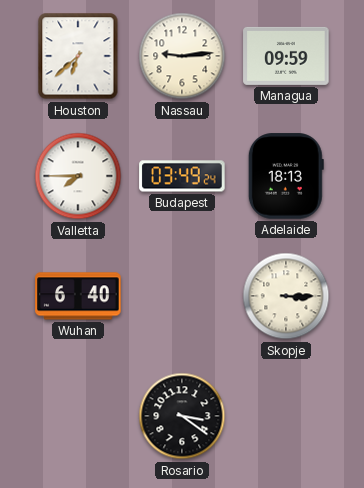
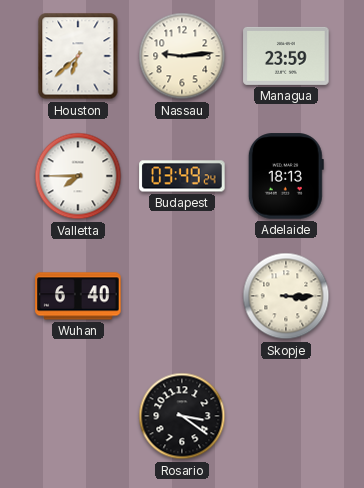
Managua: 09:59 -> 23:59
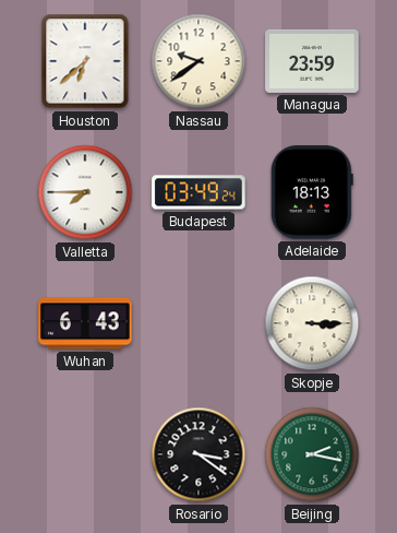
Nassau: 9:14 -> 9:39
Wuhan: 6:40 -> 6:43
Beijing: none -> 2:17
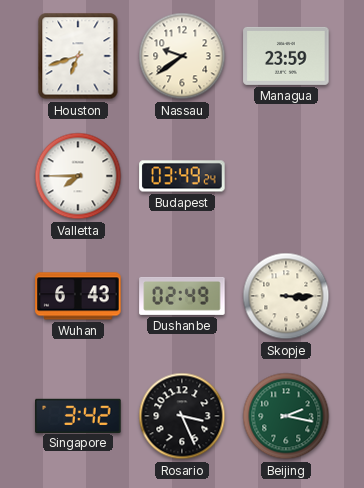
Houston: 6:38 -> 6:42
Adelaide: 18:13 -> none
Dushanbe: none -> 02:49
Singapore: none -> 3:42
Rosario: 3:21 -> 3:26
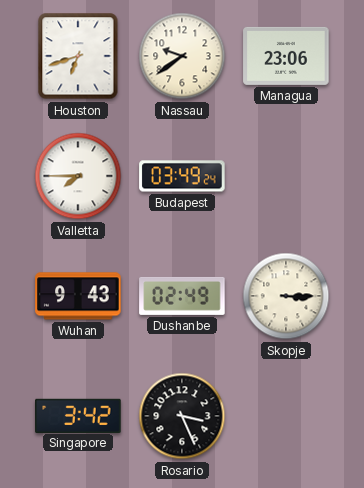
Managua: 23:59 -> 23:06
Wuhan: 6:43 -> 9:43
Beijing: 2:17 -> none
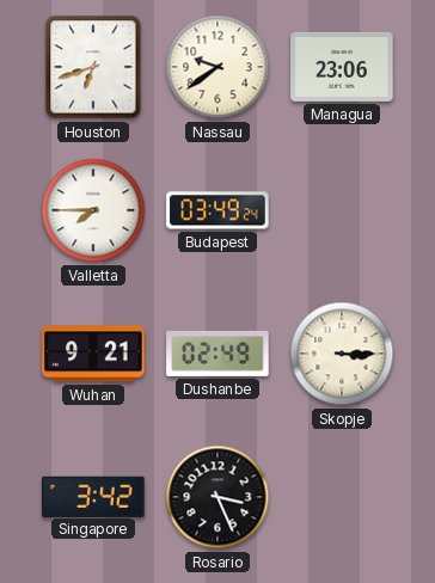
Wuhan: 9:43 -> 9:21
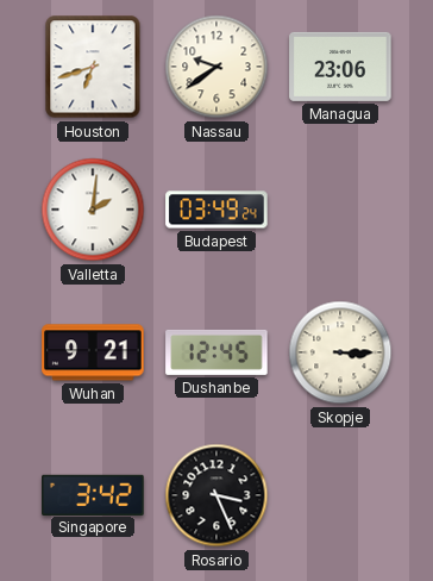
Valletta: 7:45 -> 2:01
Dushanbe: 02:49 -> 12:45
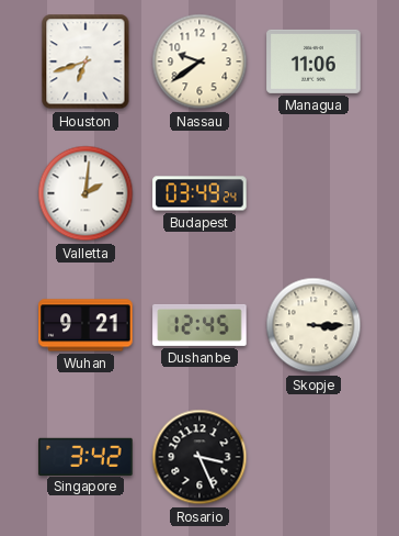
Managua: 23:06 -> 11:06
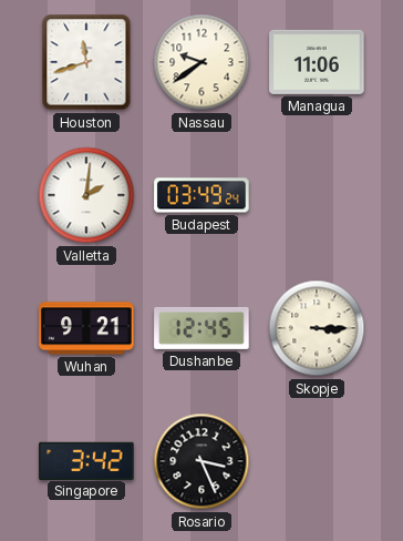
Houston: 6:42 -> 11:42
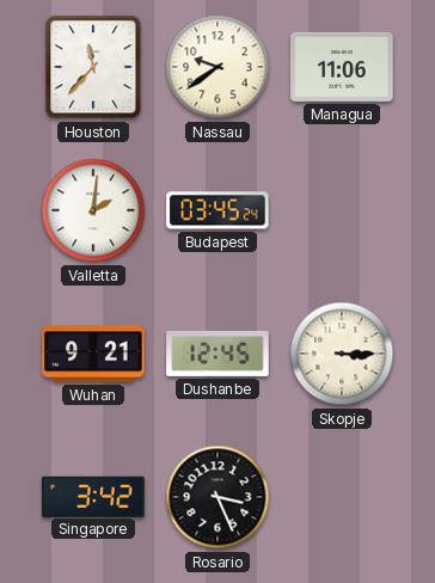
Houston: 11:42 -> 11:37
Budapest: 03:49 -> 03:45
